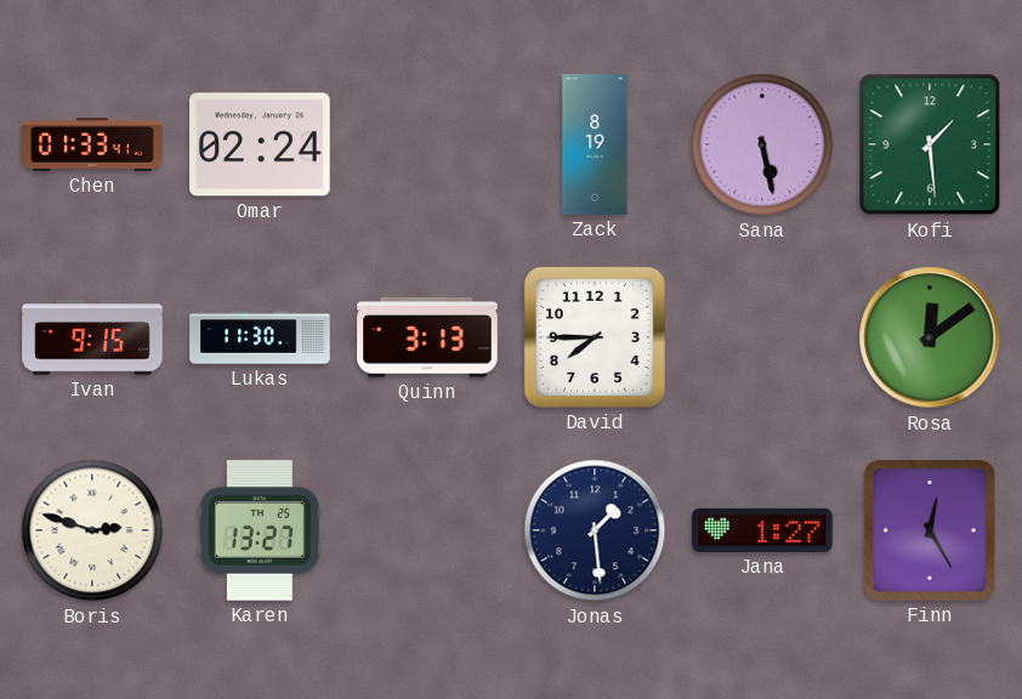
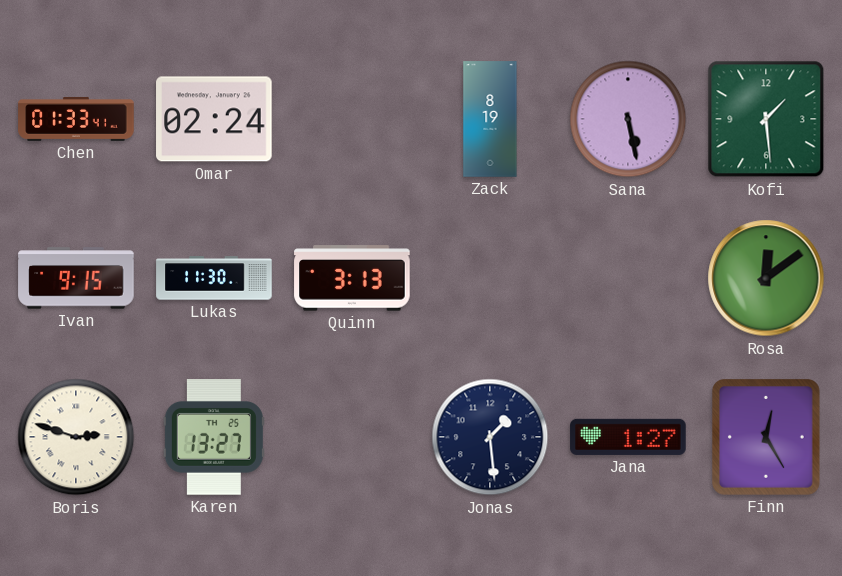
David: 7:45 -> none
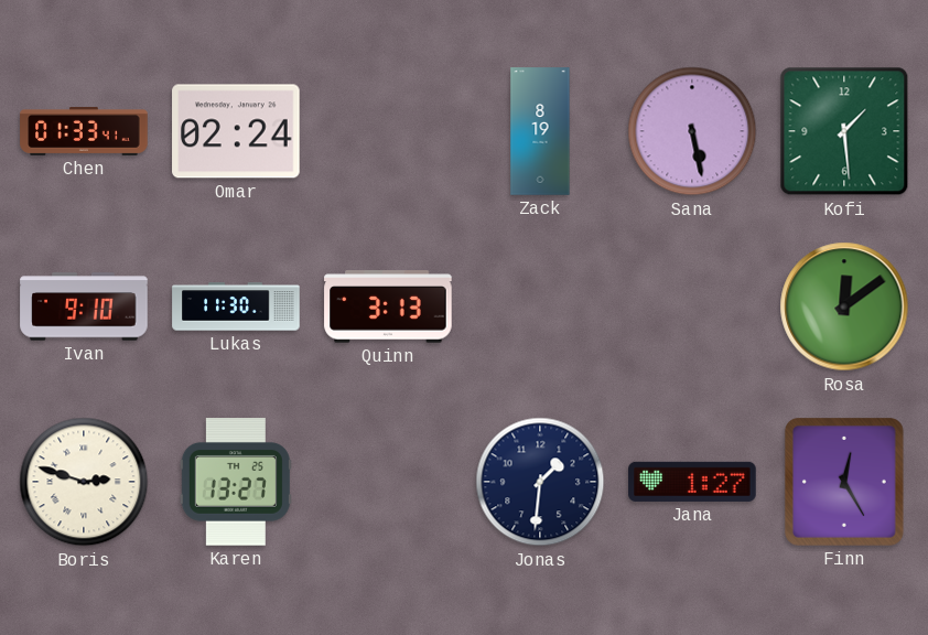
Ivan: 9:15 -> 9:10
Jonas: 1:29 -> 1:31
